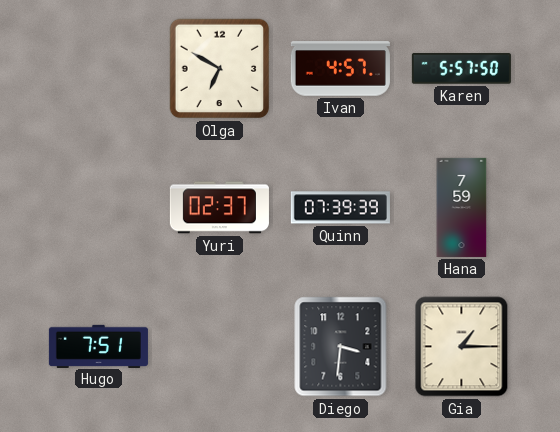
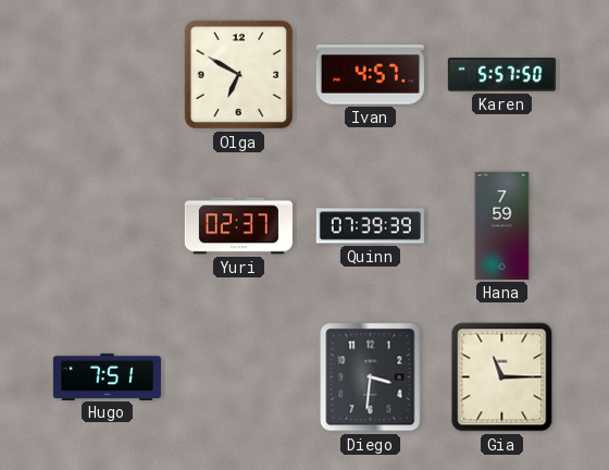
Gia: 1:15 -> 11:15
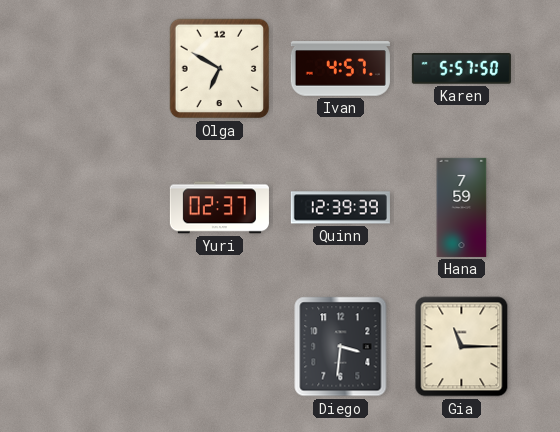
Quinn: 07:39 -> 12:39
Hugo: 7:51 -> none
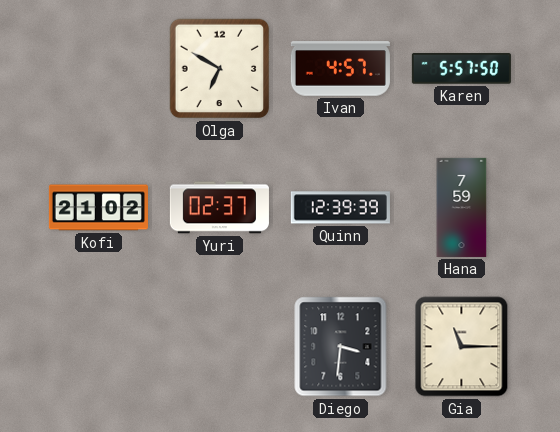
Kofi: none -> 21:02
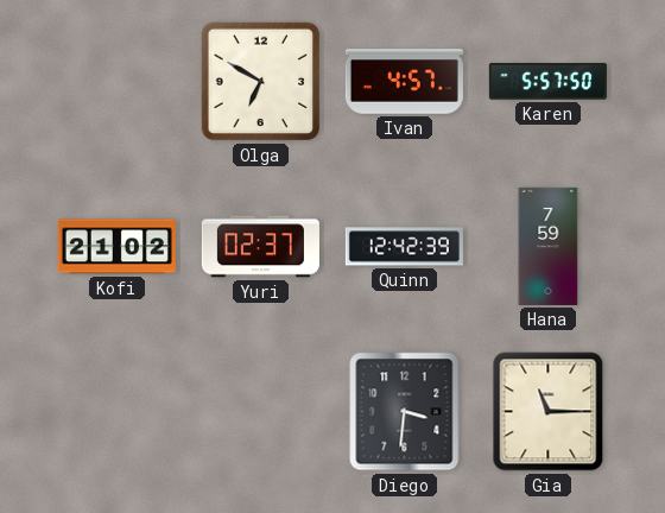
Quinn: 12:39 -> 12:42
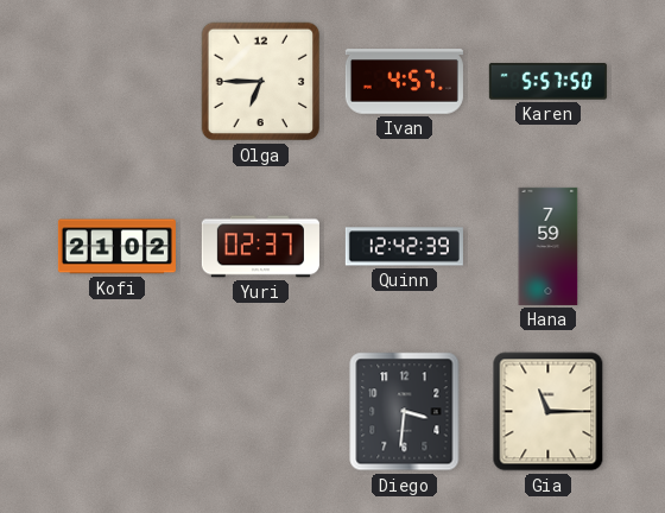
Olga: 6:50 -> 6:45
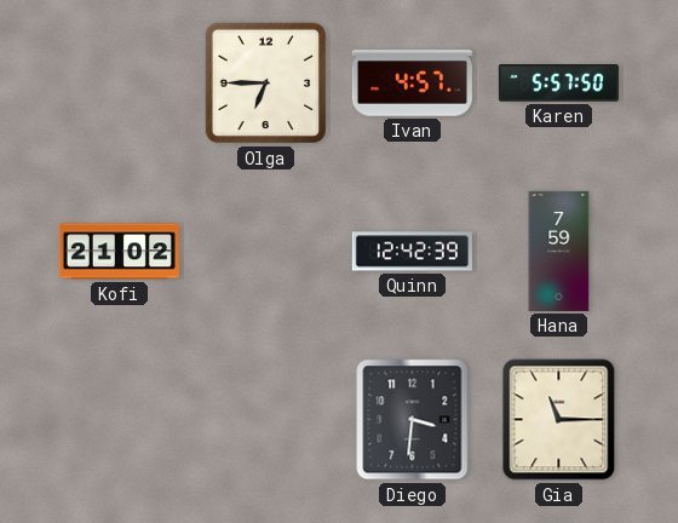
Yuri: 02:37 -> none
